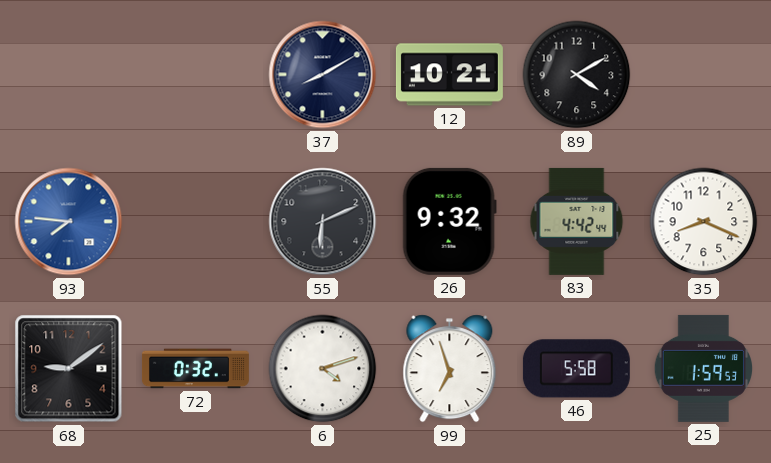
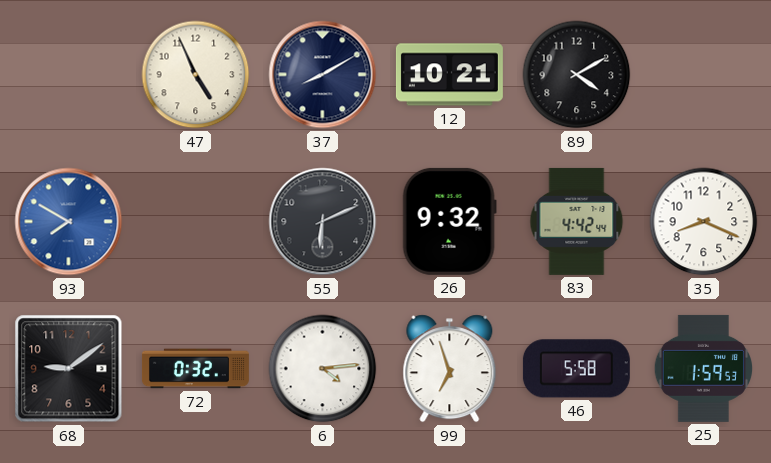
47: none -> 4:56
93: 7:46 -> 7:50
6: 4:12 -> 4:14
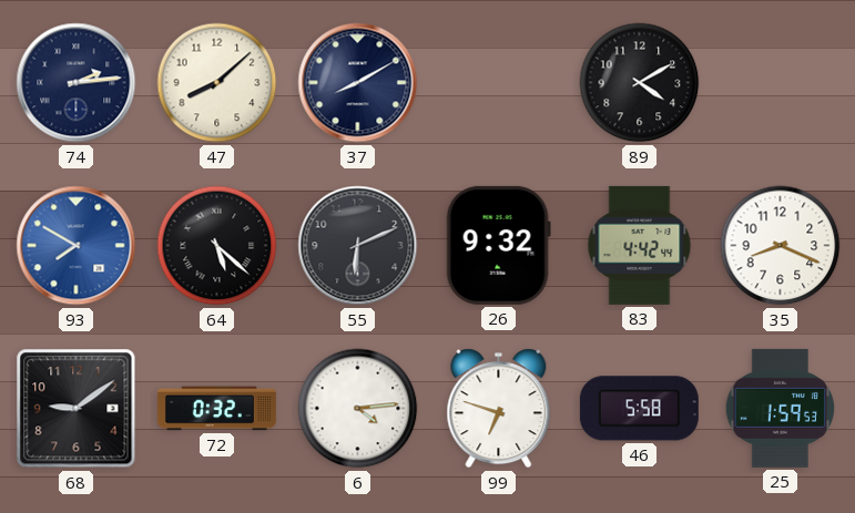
74: none -> 2:14
47: 4:56 -> 8:08
12: 10:21 -> none
64: none -> 5:22
99: 6:57 -> 6:48
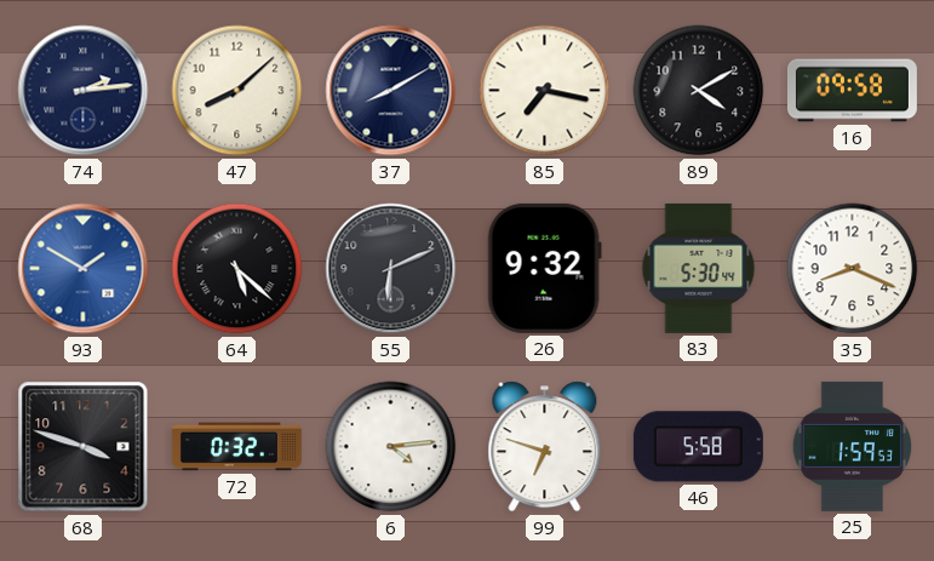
85: none -> 7:17
16: none -> 09:58
93: 7:50 -> 1:50
83: 4:42 -> 5:30
68: 9:09 -> 3:48
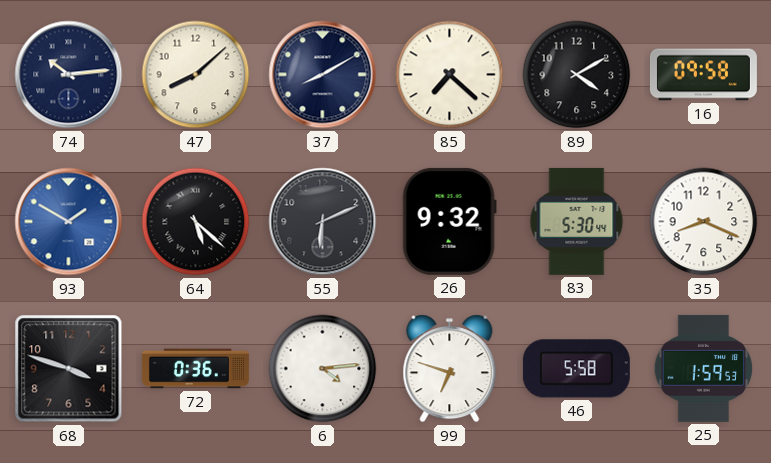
74: 2:14 -> 10:14
85: 7:17 -> 7:22
72: 0:32 -> 0:36
